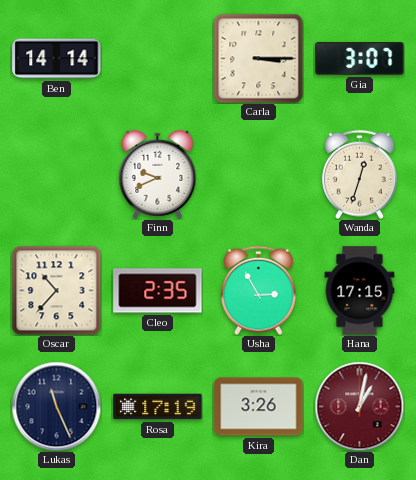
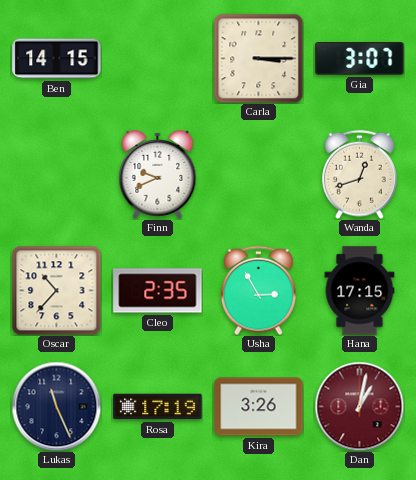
Ben: 14:14 -> 14:15
Wanda: 12:33 -> 12:42
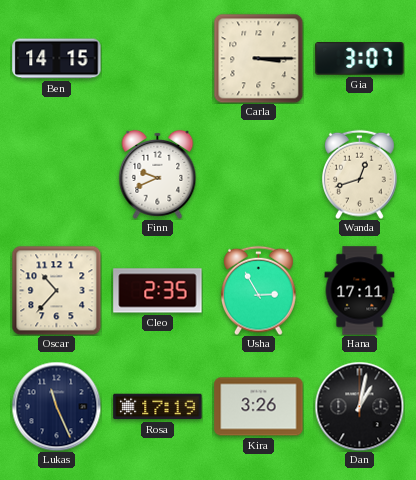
Hana: 17:15 -> 17:11
Dan dial: burgundy -> black
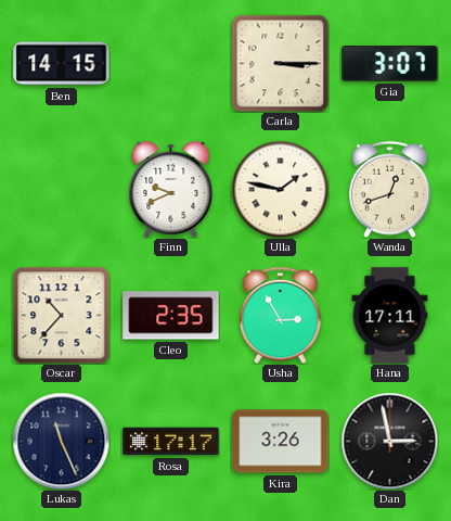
Ulla: none -> 1:47
Rosa: 17:19 -> 17:17
Dan: 1:02 -> 2:58
